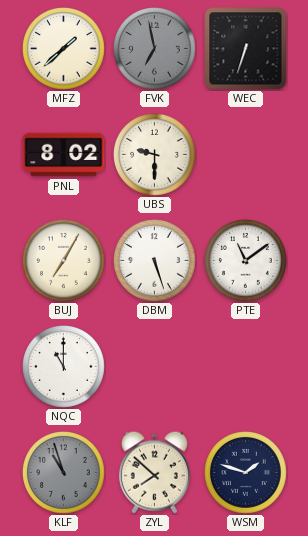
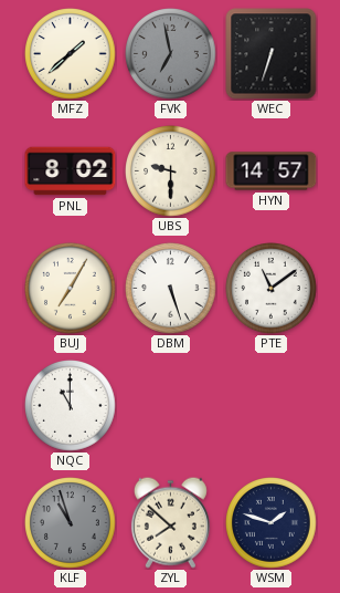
HYN: none -> 14:57
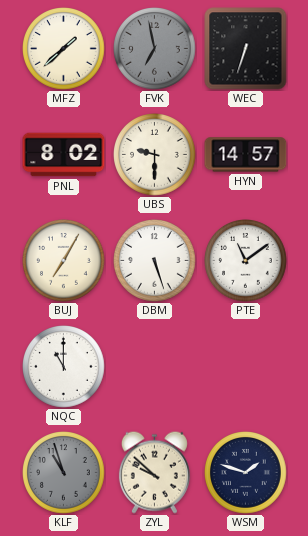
ZYL: 7:52 -> 9:52
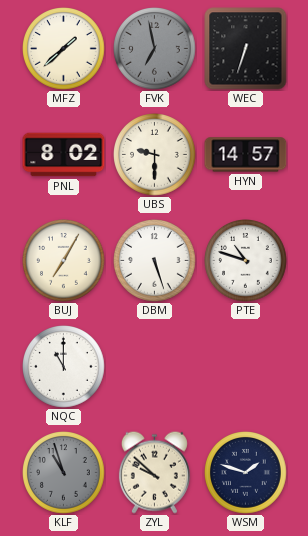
PTE: 11:09 -> 10:48
